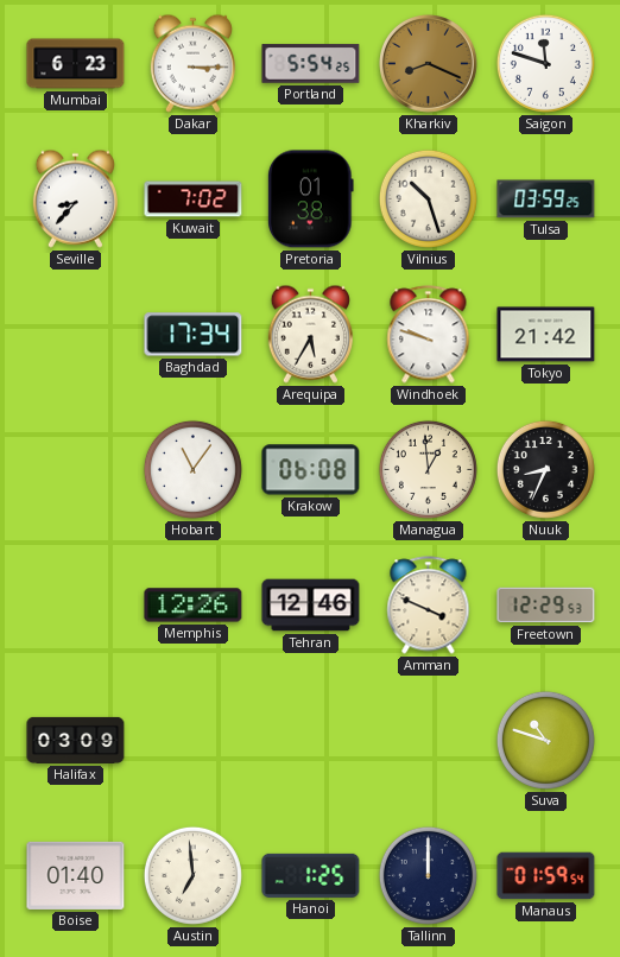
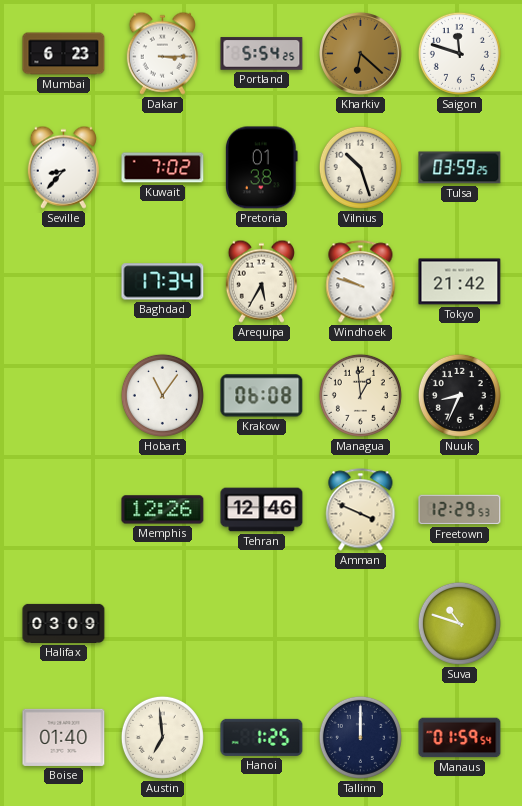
Kharkiv: 8:19 -> 6:22
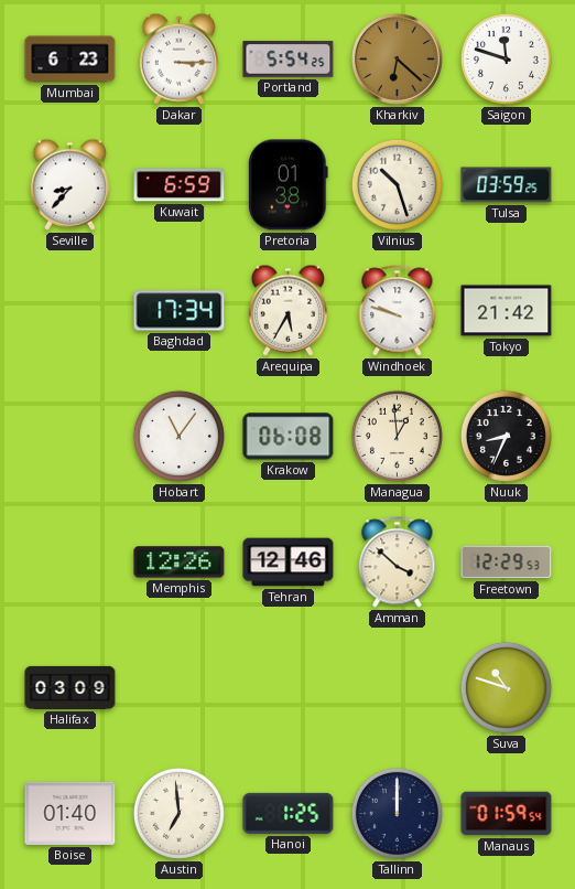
Kuwait: 7:02 -> 6:59
Amman: 3:49 -> 3:52
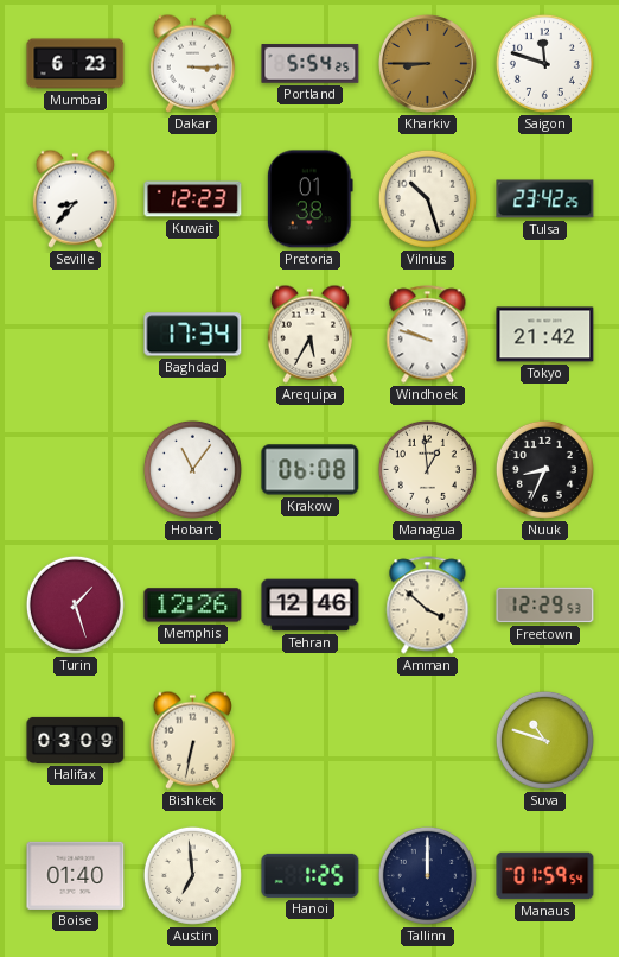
Kharkiv: 6:22 -> 8:45
Kuwait: 6:59 -> 12:23
Tulsa: 03:59 -> 23:42
Turin: none -> 1:27
Bishkek: none -> 6:32
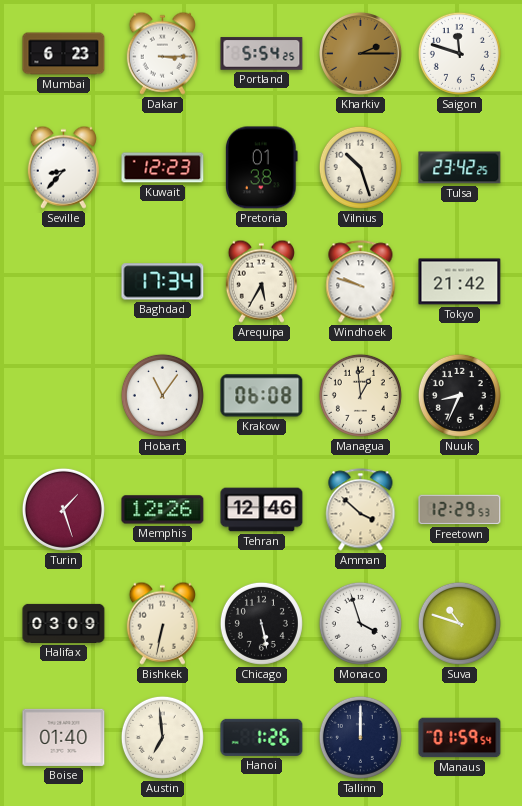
Kharkiv: 8:45 -> 2:15
Chicago: none -> 5:28
Monaco: none -> 3:57
Hanoi: 1:25 -> 1:26
